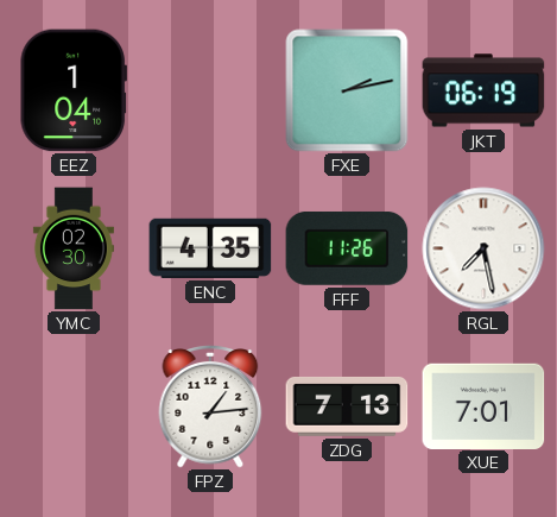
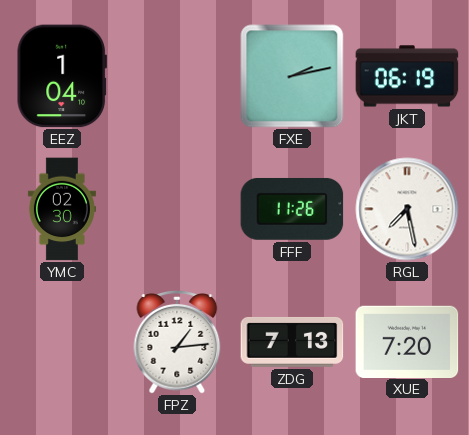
ENC: 4:35 -> none
XUE: 7:01 -> 7:20
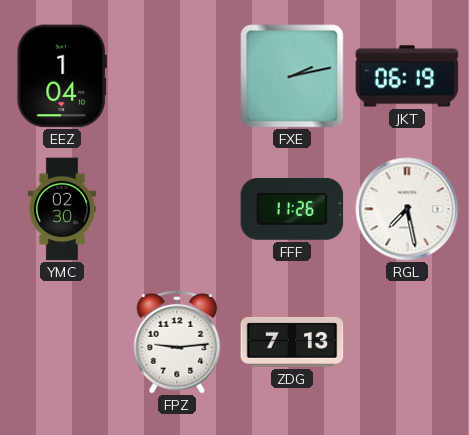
FPZ: 1:14 -> 9:14
XUE: 7:20 -> none
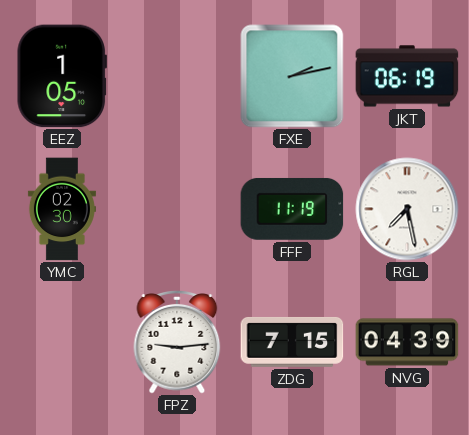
EEZ: 1:04 -> 1:05
FFF: 11:26 -> 11:19
ZDG: 7:13 -> 7:15
NVG: none -> 04:39
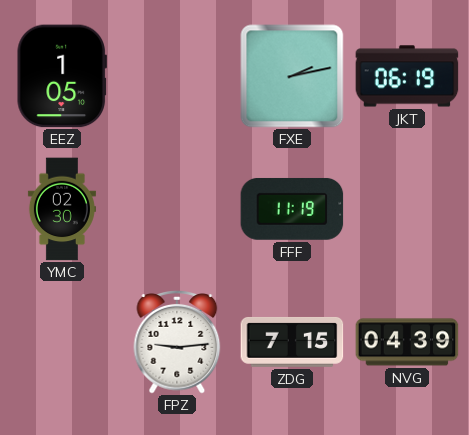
RGL: 7:28 -> none
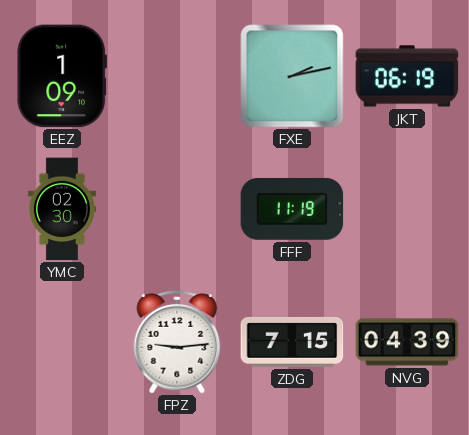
EEZ: 1:05 -> 1:09
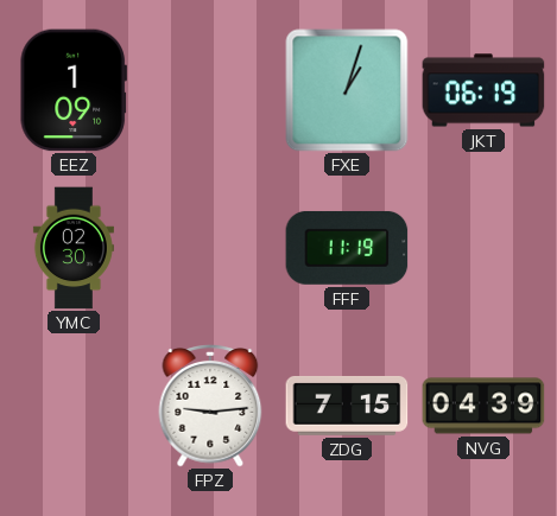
FXE: 2:13 -> 1:03
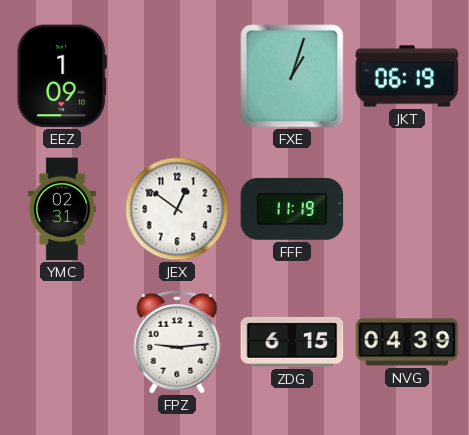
YMC: 02:30 -> 02:31
JEX: none -> 12:51
ZDG: 7:15 -> 6:15
